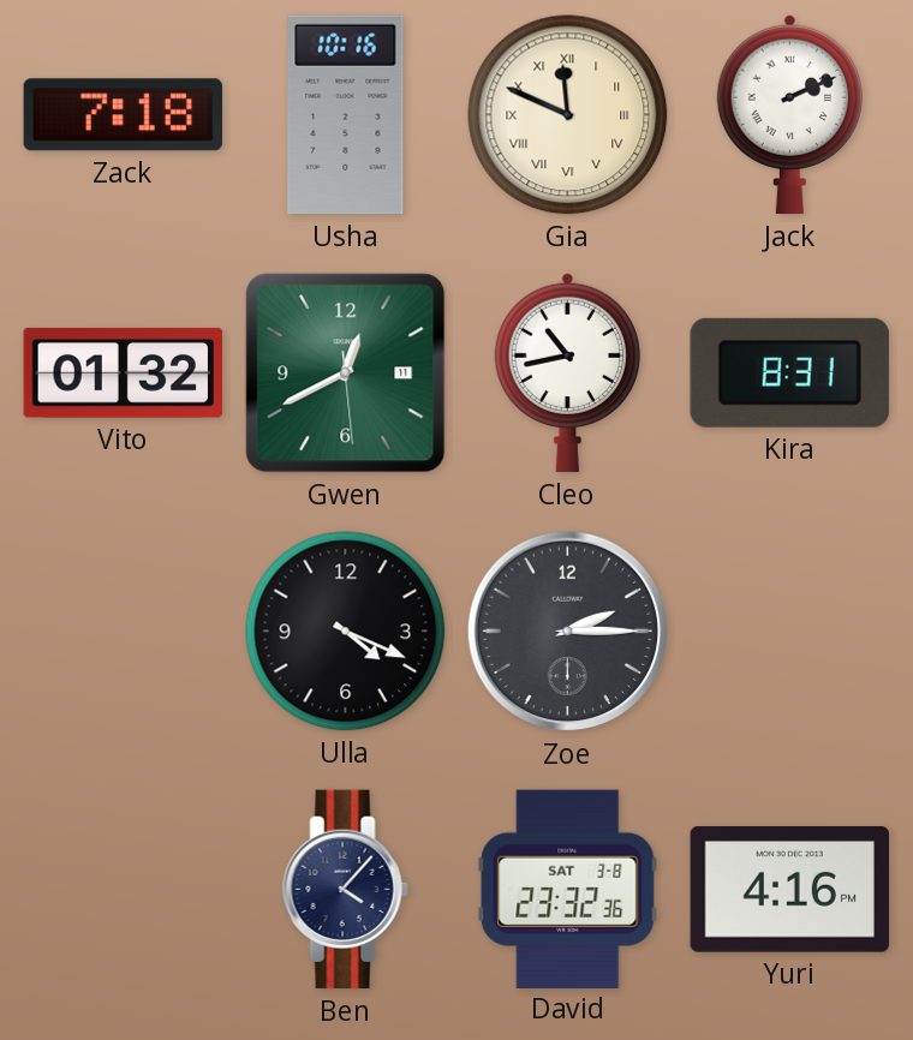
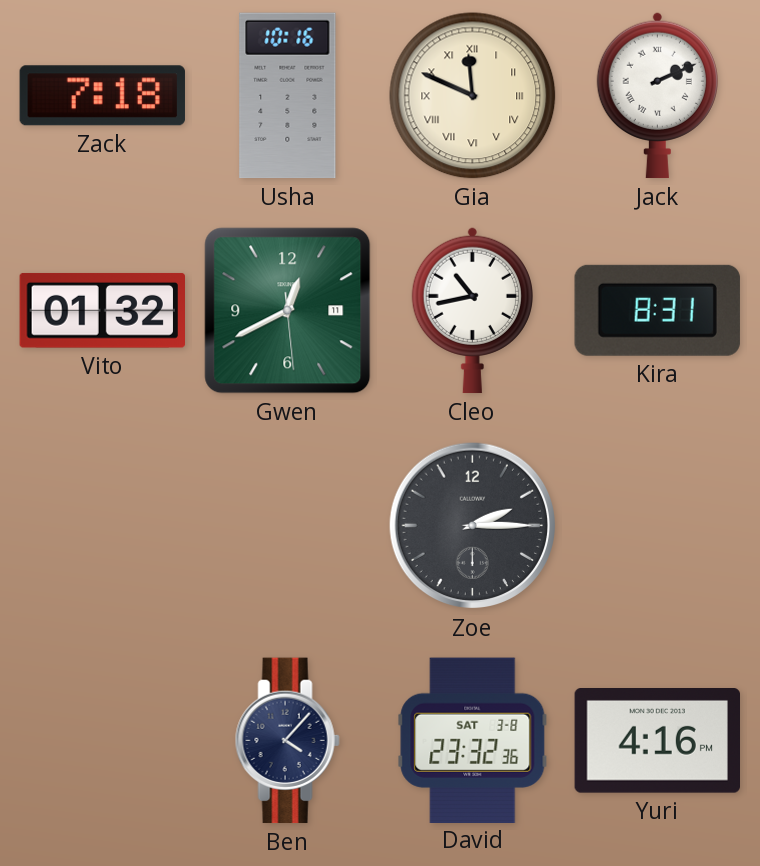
Ulla: 4:19 -> none
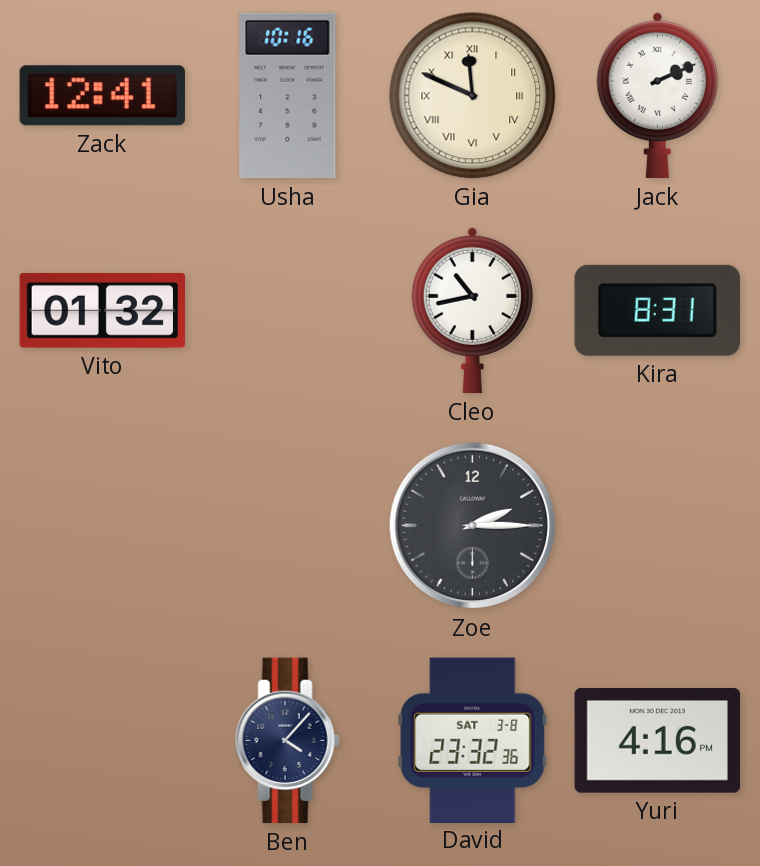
Zack: 7:18 -> 12:41
Gwen: 12:40 -> none
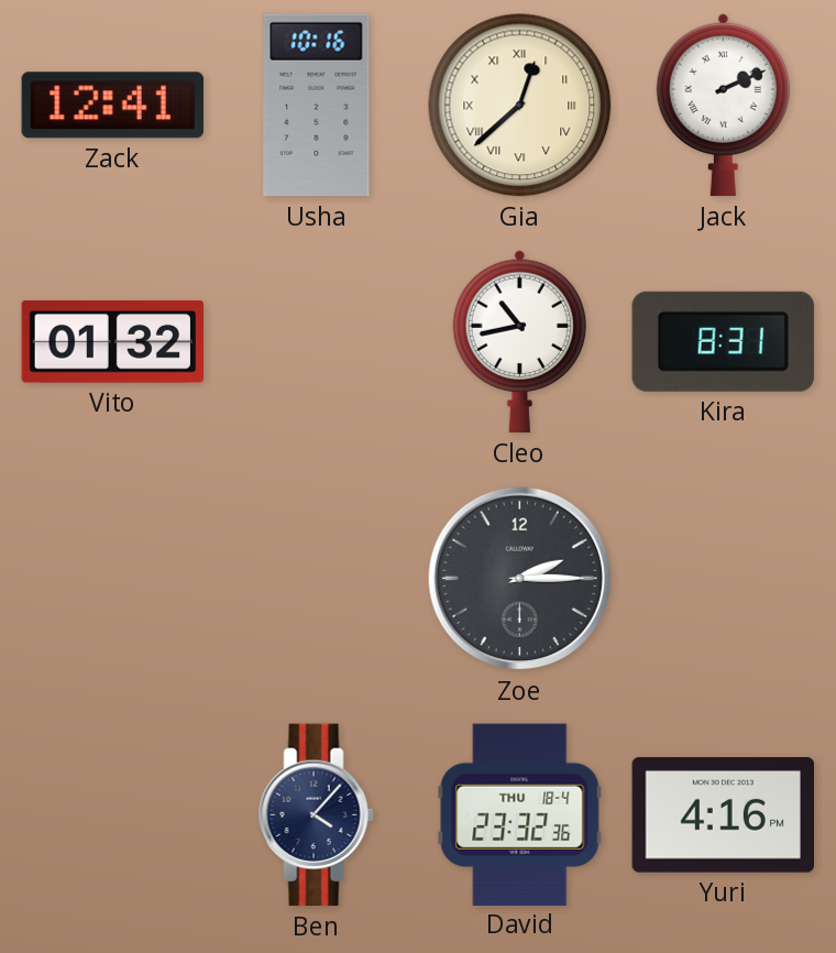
Gia: 11:49 -> 12:38
David date: SAT 3-8 -> THU 18-4
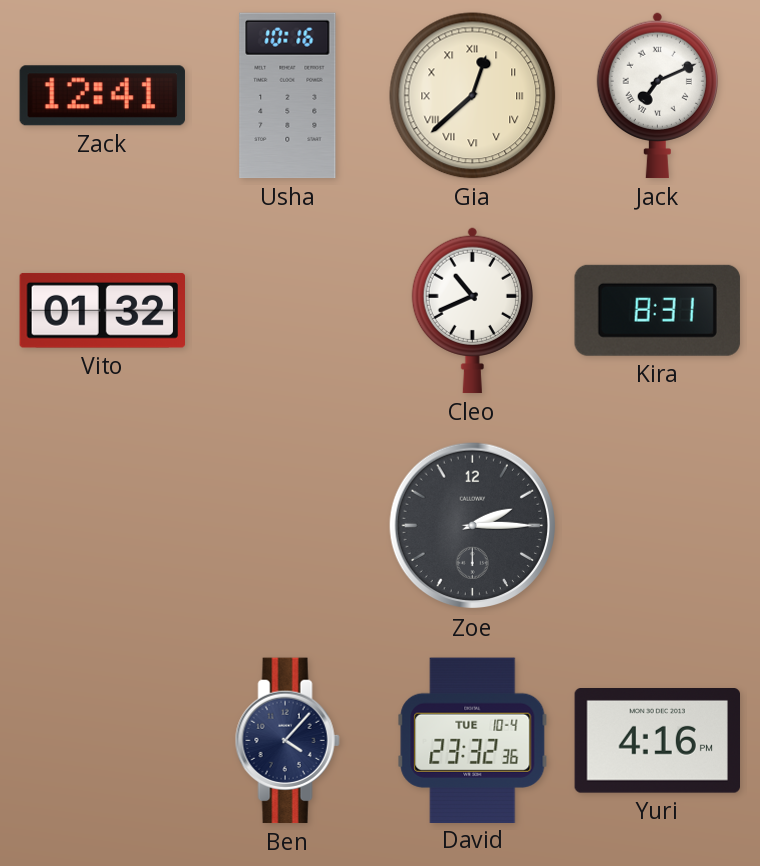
Jack: 2:11 -> 7:11
Cleo: 10:43 -> 10:41
David date: THU 18-4 -> TUE 10-4
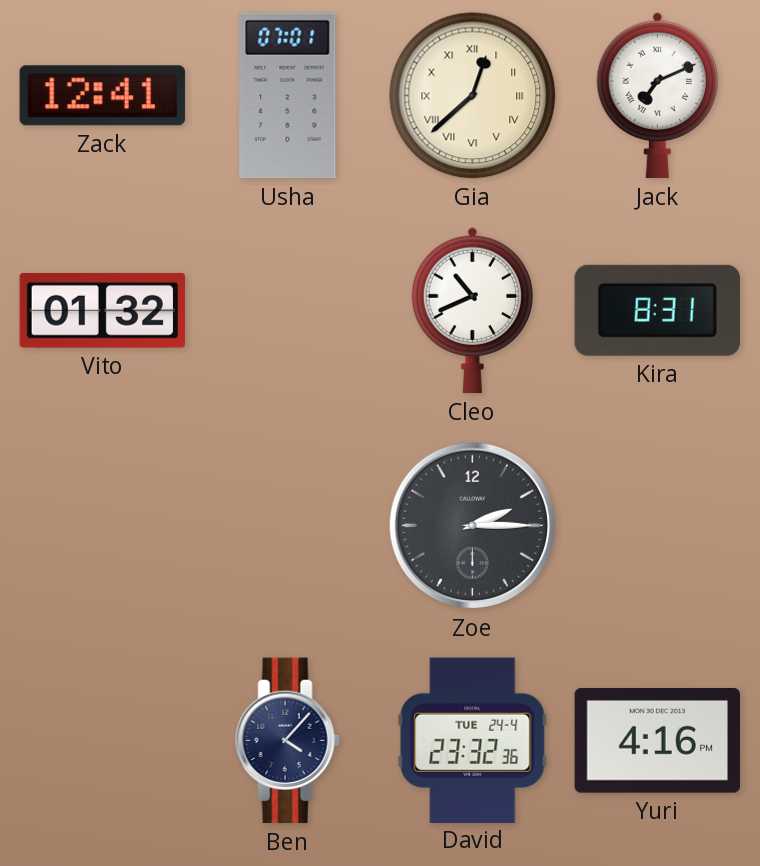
Usha: 10:16 -> 07:01
David date: TUE 10-4 -> TUE 24-4
